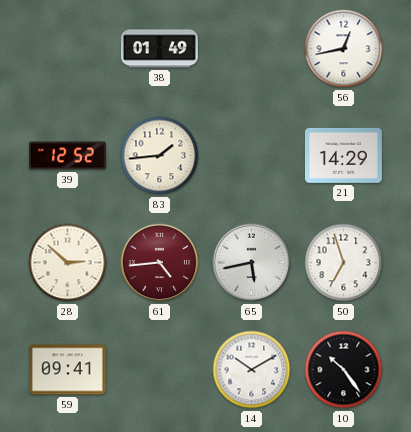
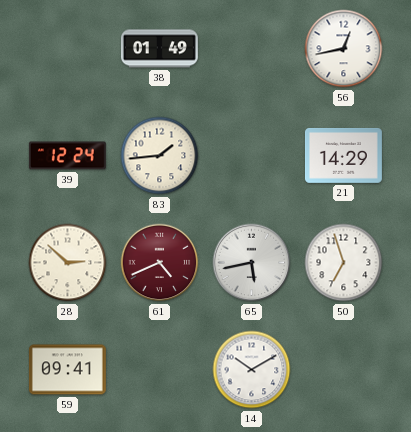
39: 12:52 -> 12:24
61: 4:44 -> 4:41
10: 10:24 -> none
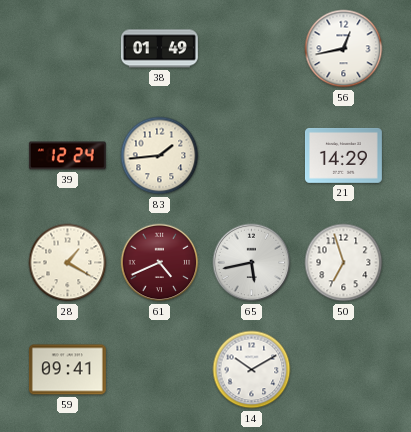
28: 2:52 -> 1:20
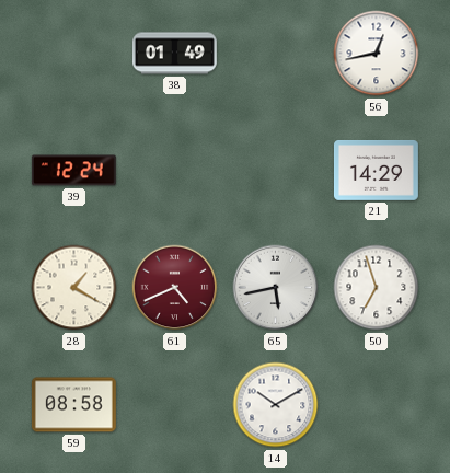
83: 1:44 -> none
59: 09:41 -> 08:58
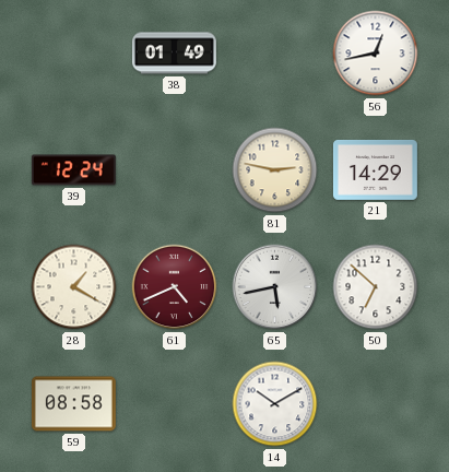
81: none -> 2:47
50: 6:57 -> 6:52
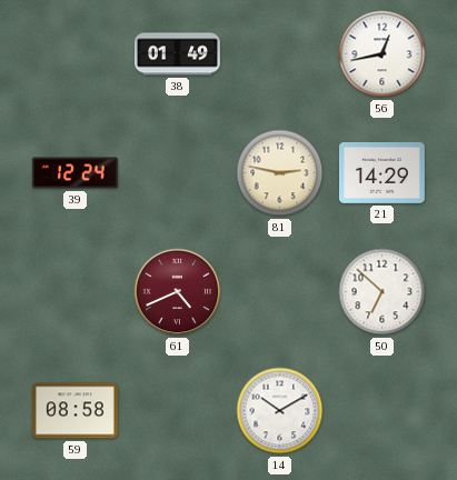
28: 1:20 -> none
65: 5:43 -> none
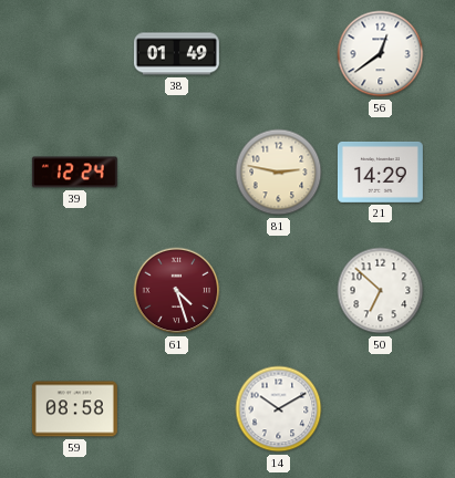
56: 12:43 -> 12:39
61: 4:41 -> 4:27
